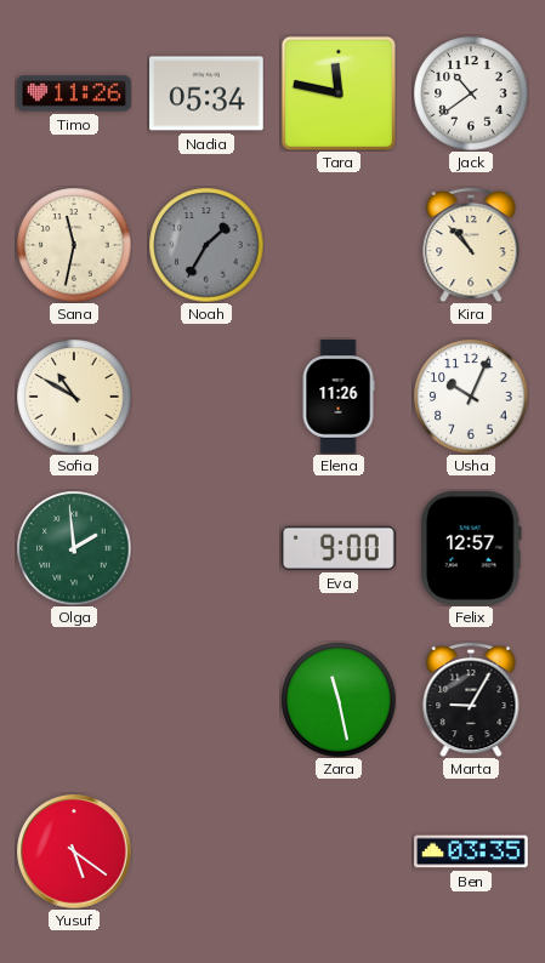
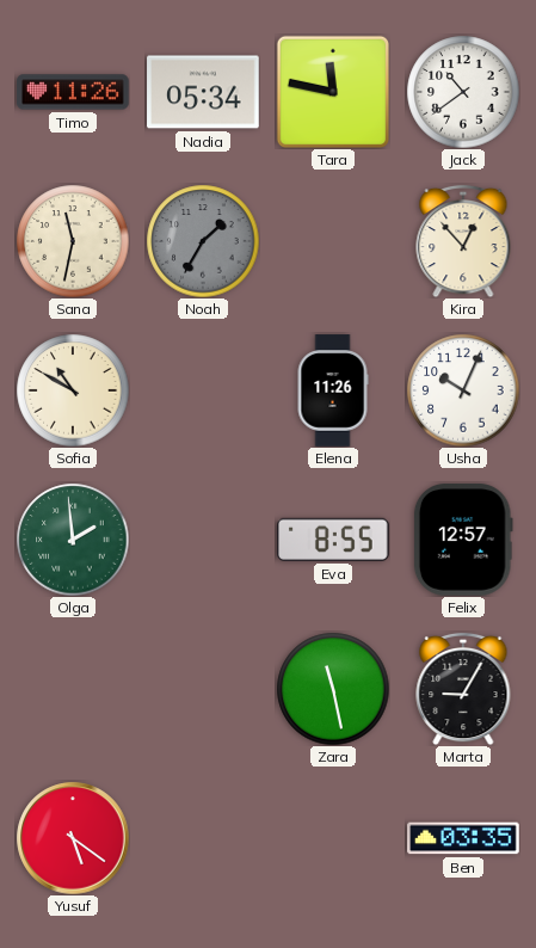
Kira: 10:53 -> 12:53
Eva: 9:00 -> 8:55
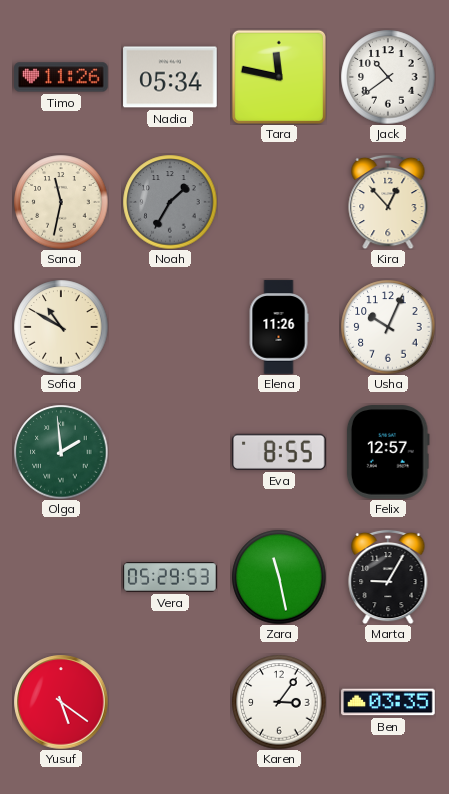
Vera: none -> 05:29
Karen: none -> 3:06
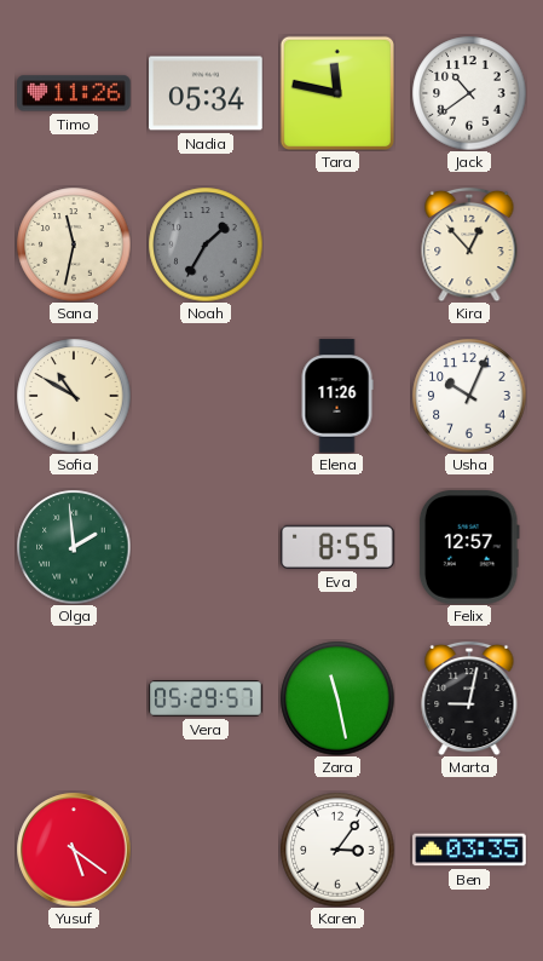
Vera: 05:29:53 -> 05:29:57
Marta: 9:05 -> 9:02
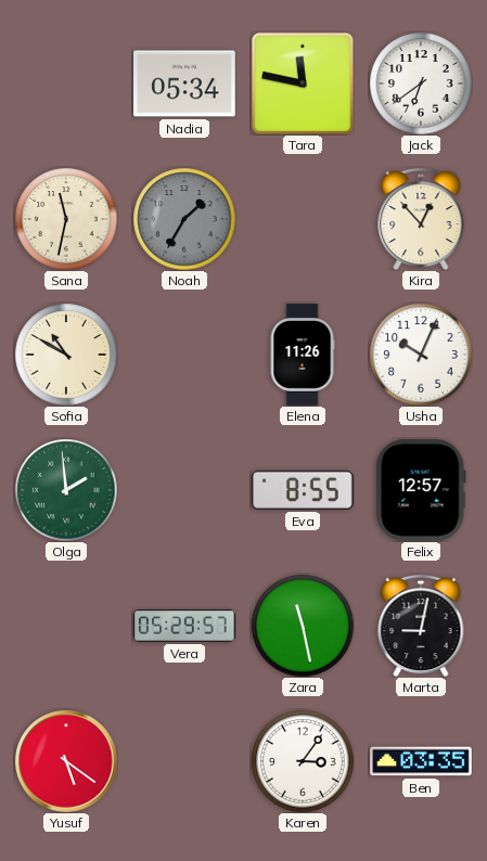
Timo: 11:26 -> none
Jack: 10:39 -> 6:39
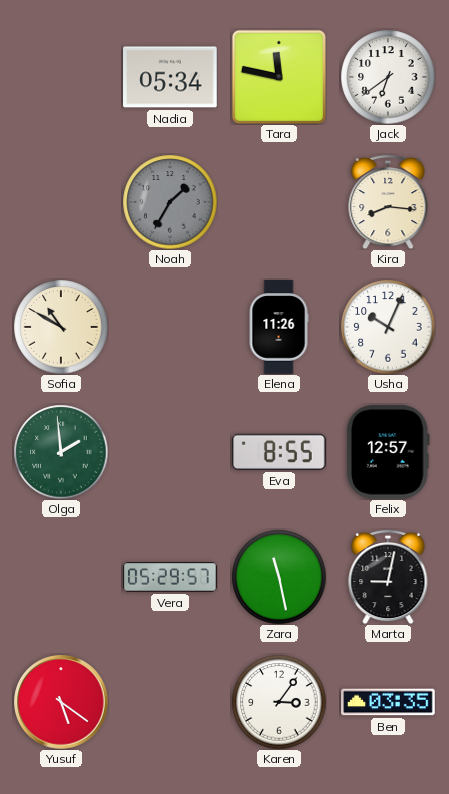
Sana: 11:32 -> none
Kira: 12:53 -> 8:16
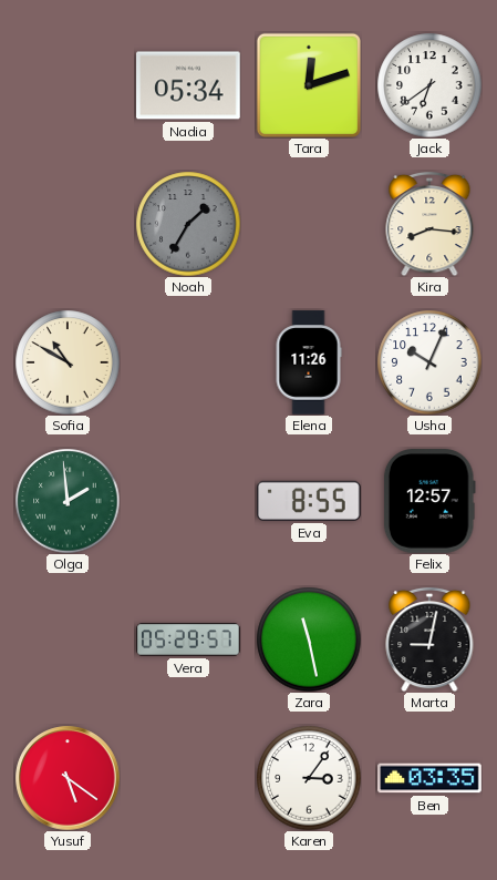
Tara: 11:47 -> 12:12
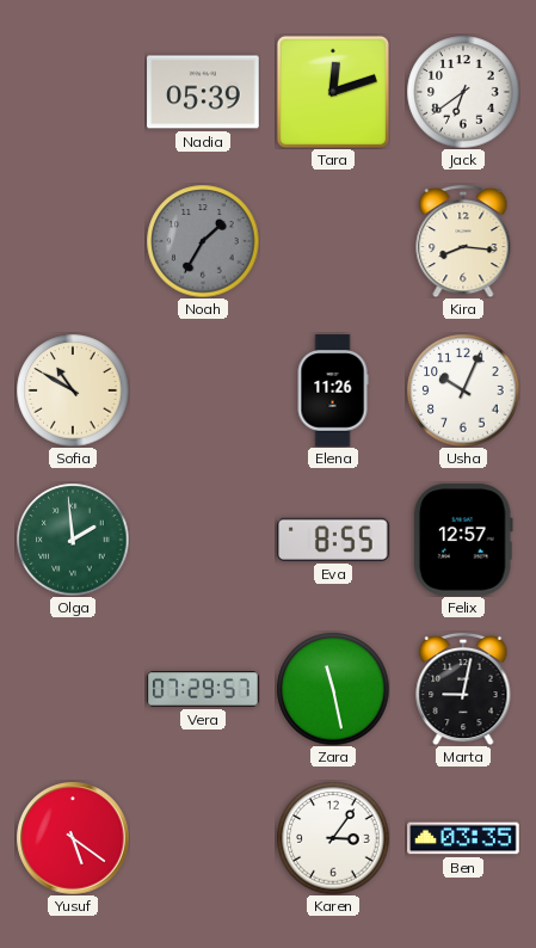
Nadia: 05:34 -> 05:39
Vera: 05:29 -> 07:29
